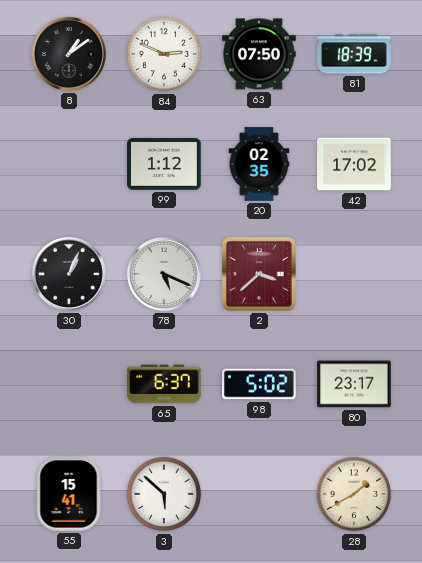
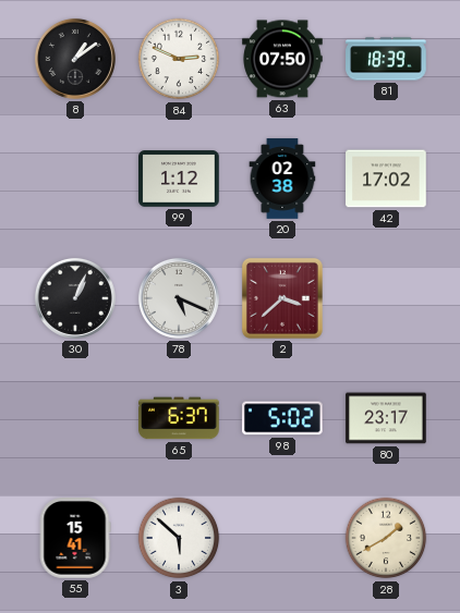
20: 02:35 -> 02:38
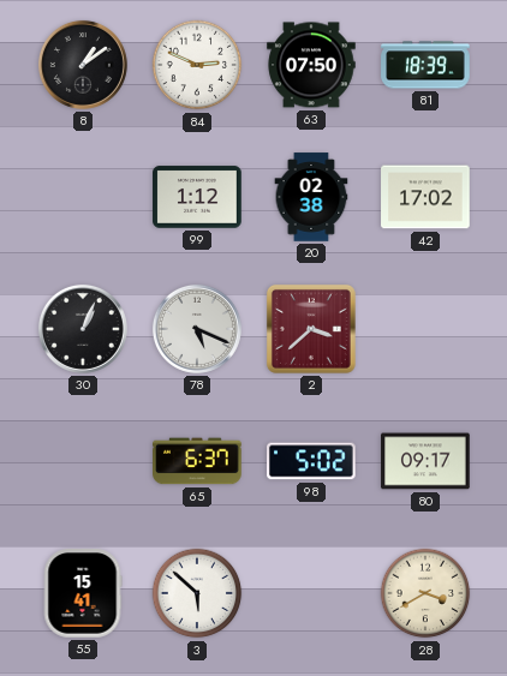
80: 23:17 -> 09:17
28: 1:40 -> 3:40
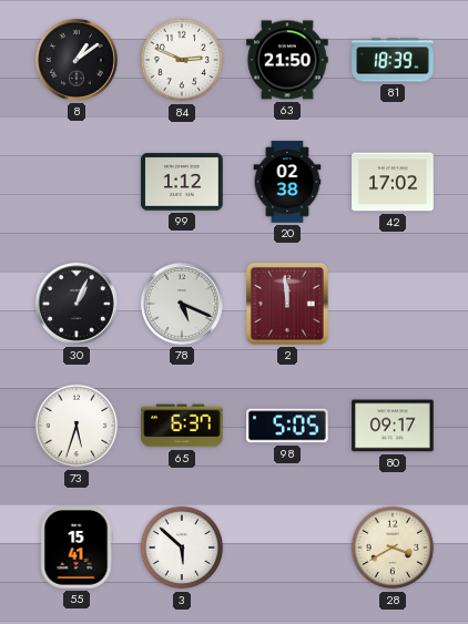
63: 07:50 -> 21:50
2: 3:38 -> 11:59
73: none -> 5:33
98: 5:02 -> 5:05
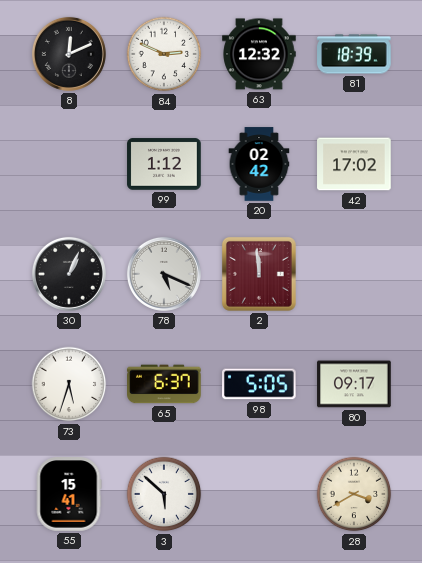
8: 1:09 -> 12:11
63: 21:50 -> 12:32
20: 02:38 -> 02:42
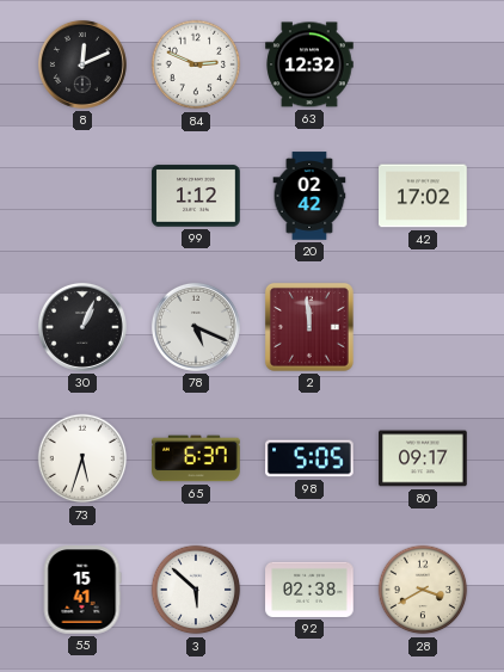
81: 18:39 -> none
92: none -> 02:38
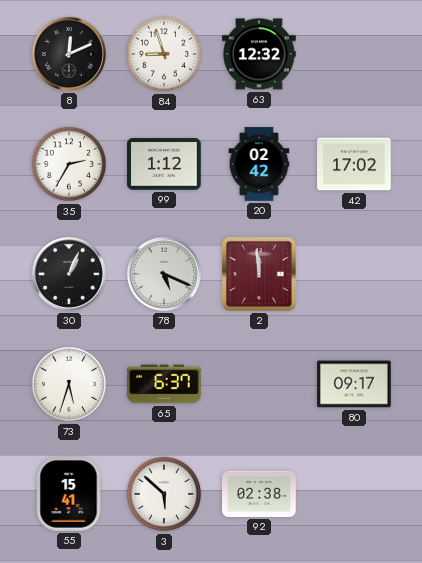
84: 2:49 -> 8:57
35: none -> 2:35
98: 5:05 -> none
28: 3:40 -> none
